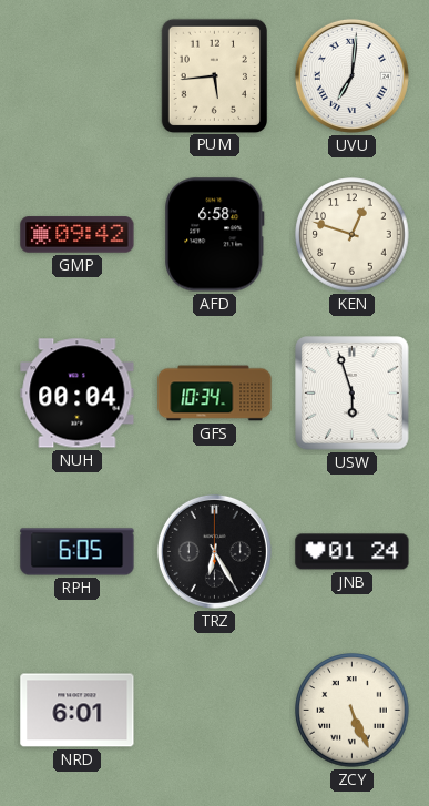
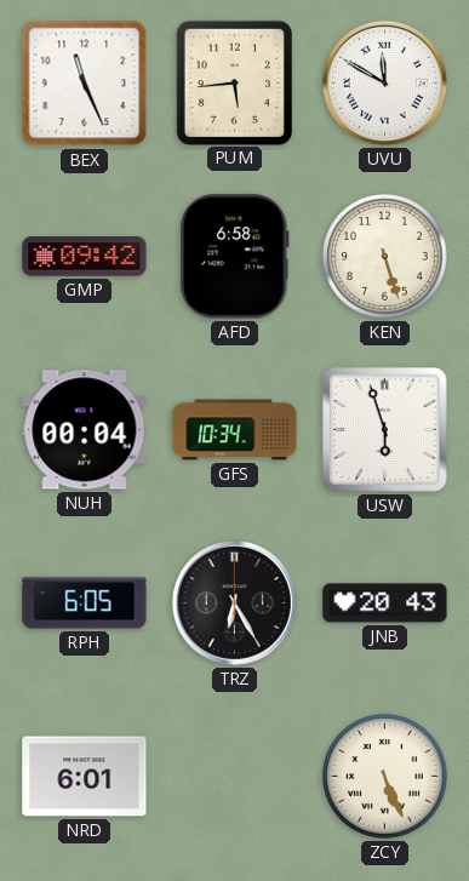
BEX: none -> 11:26
UVU: 7:01 -> 11:50
KEN: 12:48 -> 5:27
JNB: 01:24 -> 20:43
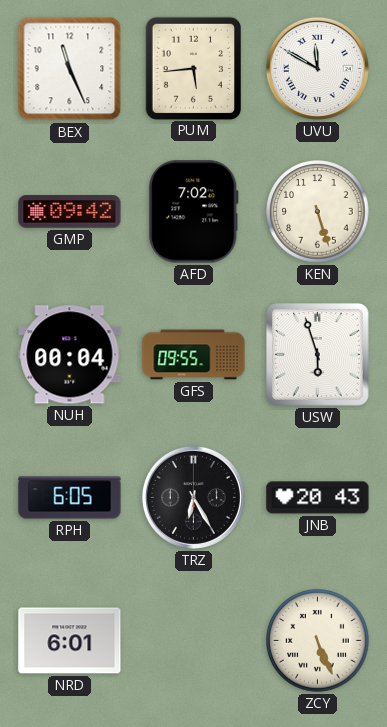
AFD: 6:58 -> 7:02
GFS: 10:34 -> 09:55
